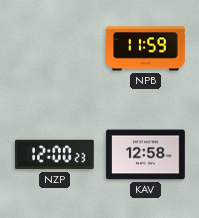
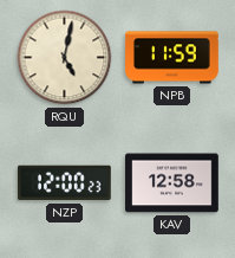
RQU: none -> 5:02
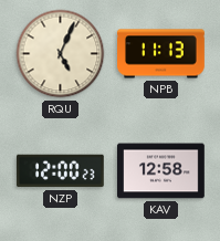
RQU: 5:02 -> 5:04
NPB: 11:59 -> 11:13
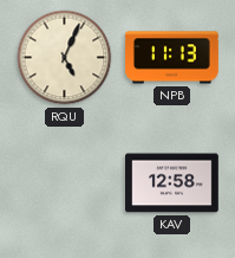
NZP: 12:00 -> none
